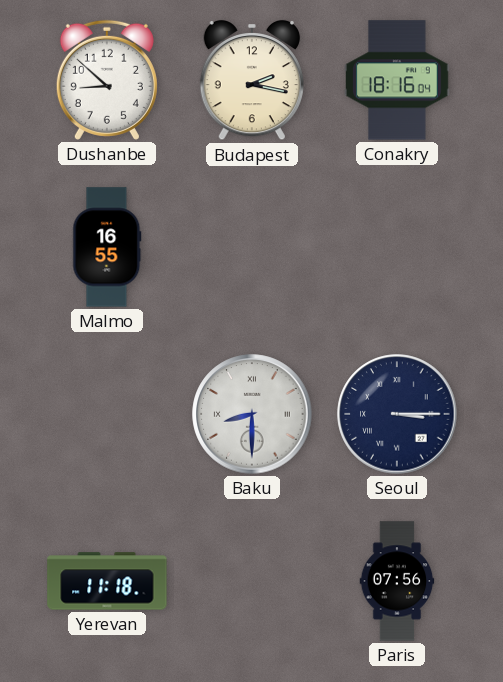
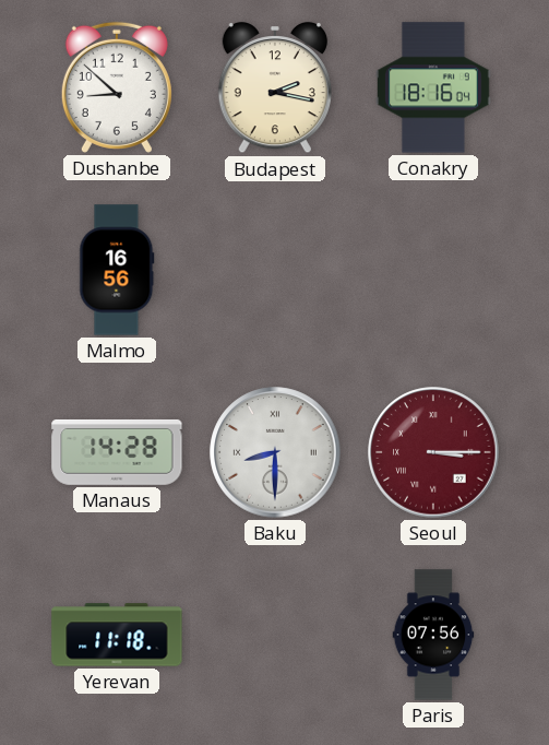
Malmo: 16:55 -> 16:56
Manaus: none -> 14:28
Seoul dial: navy -> burgundy
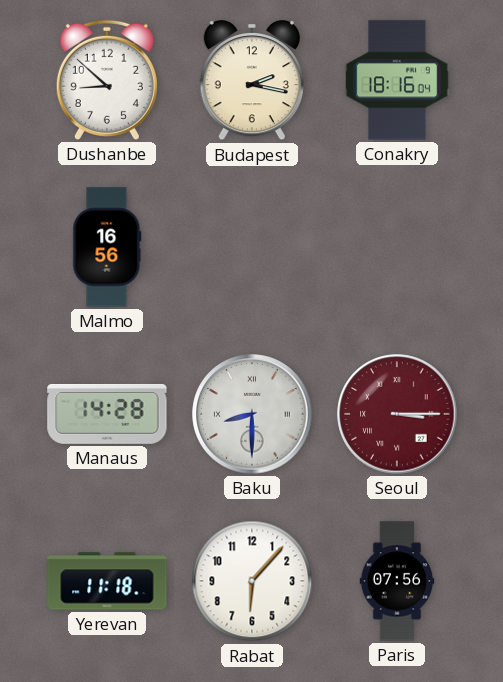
Rabat: none -> 6:07
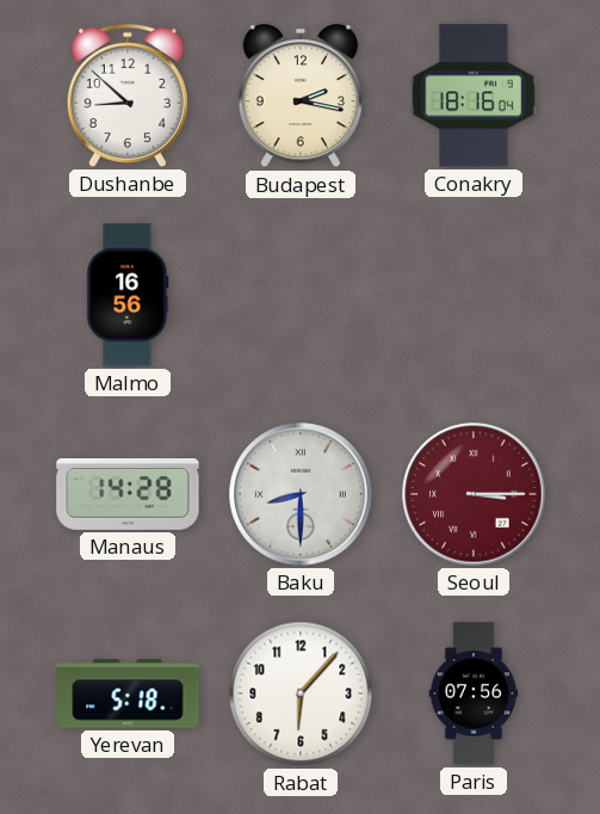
Yerevan: 11:18 -> 5:18
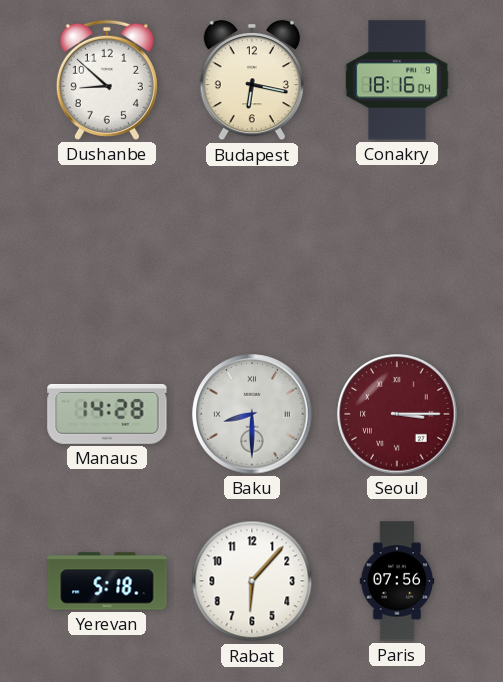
Budapest: 2:17 -> 6:17
Malmo: 16:56 -> none
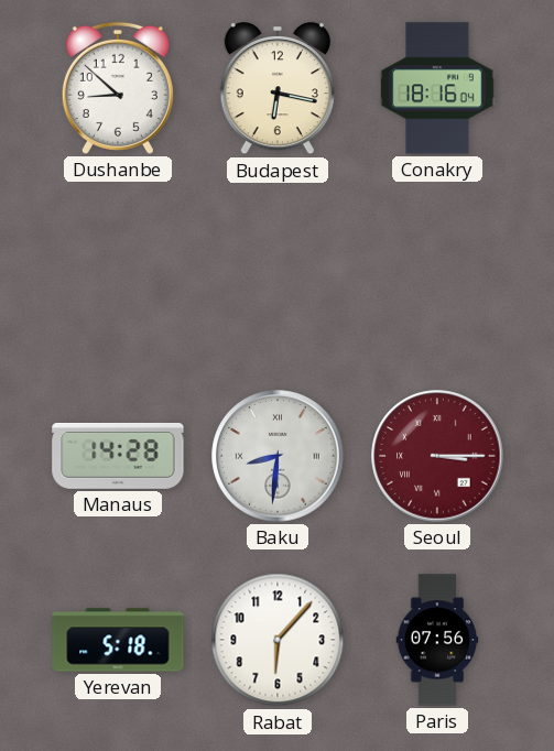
Baku: 8:30 -> 8:31
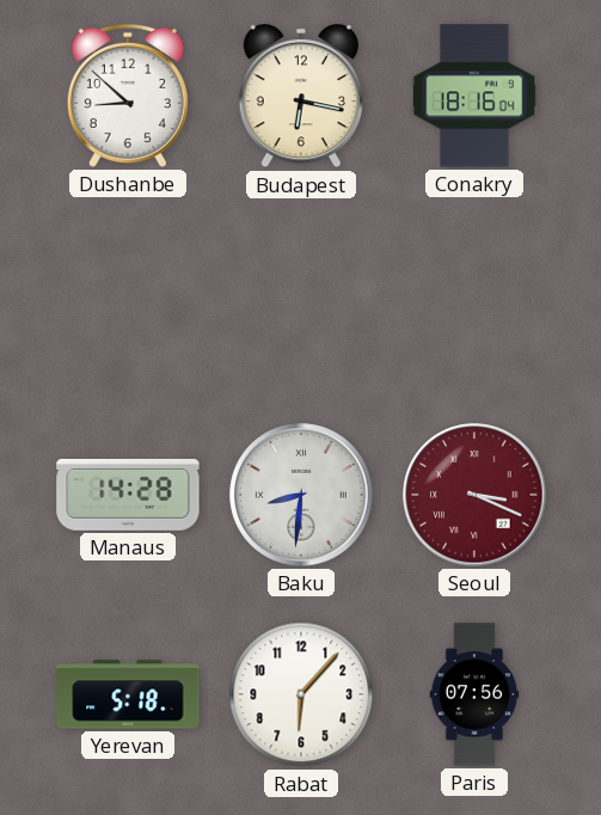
Seoul: 3:15 -> 3:19
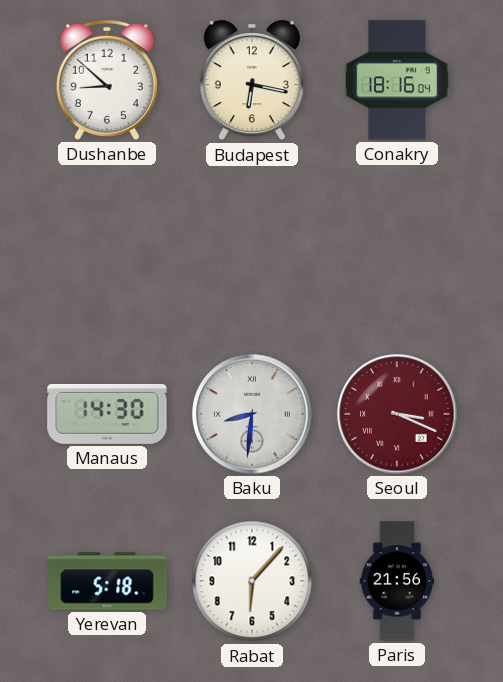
Manaus: 14:28 -> 14:30
Paris: 07:56 -> 21:56
